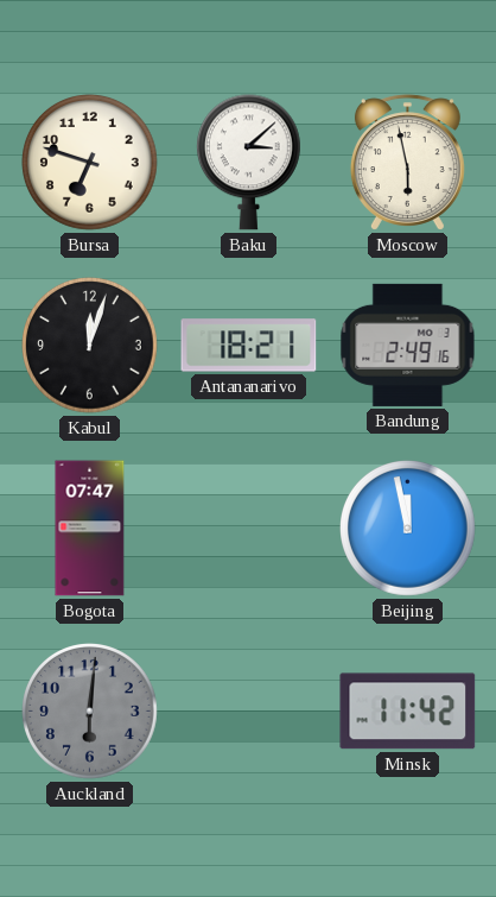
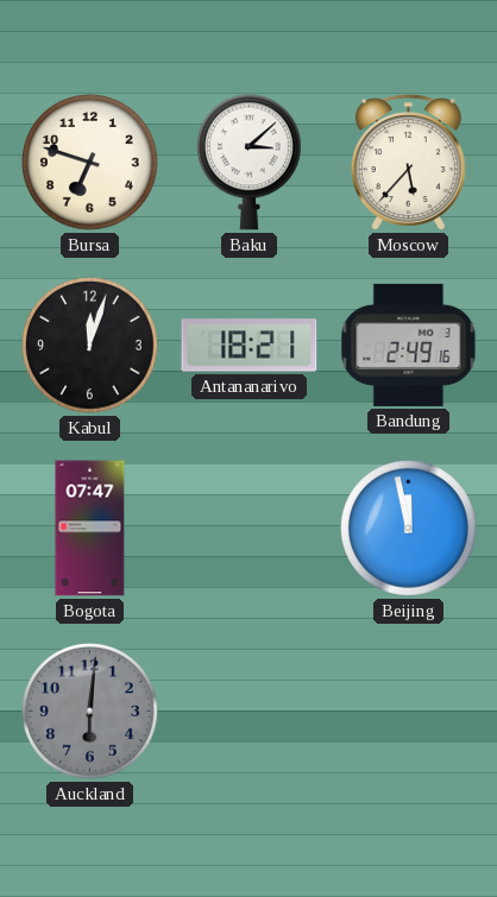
Moscow: 5:58 -> 5:37
Minsk: 11:42 -> none
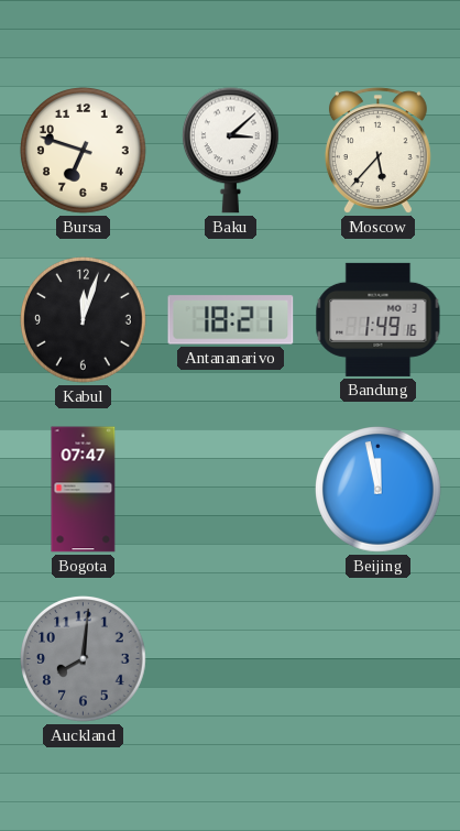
Bandung: 2:49 -> 1:49
Auckland: 6:01 -> 8:01
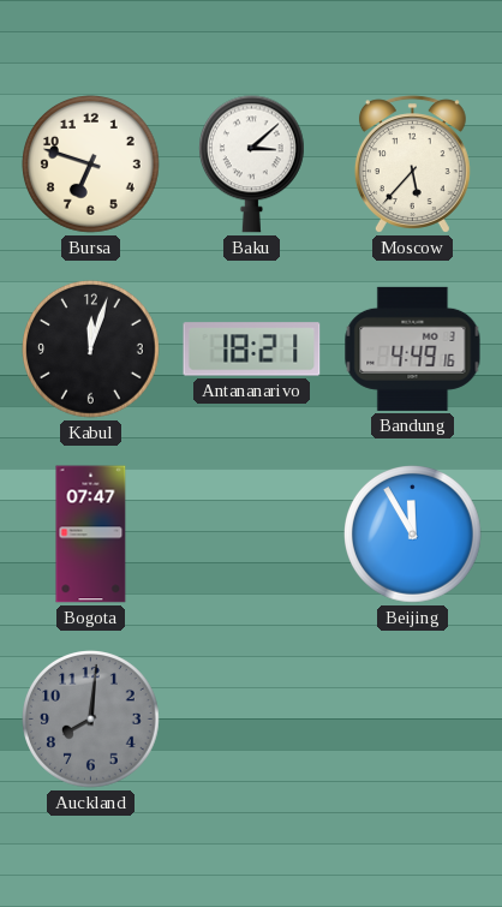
Bandung: 1:49 -> 4:49
Beijing: 11:58 -> 11:55
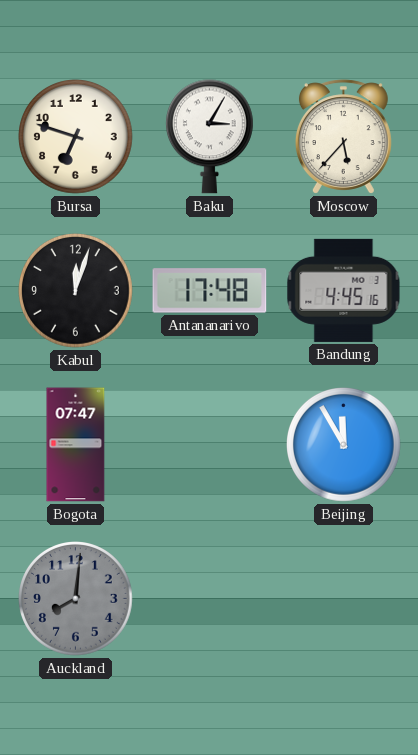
Baku: 3:08 -> 3:05
Antananarivo: 18:21 -> 17:48
Bandung: 4:49 -> 4:45
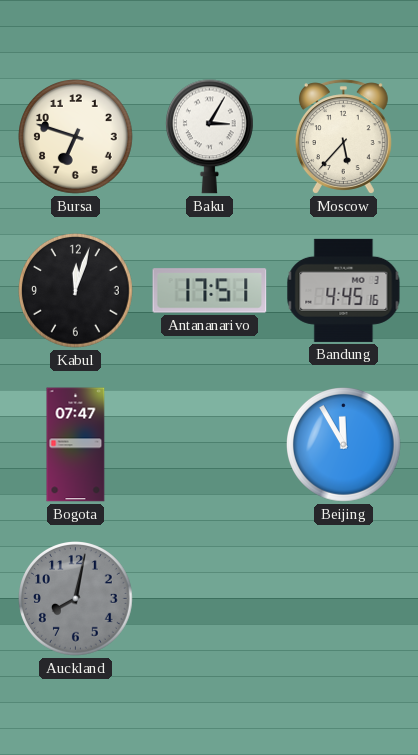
Antananarivo: 17:48 -> 17:51
Auckland: 8:01 -> 8:02
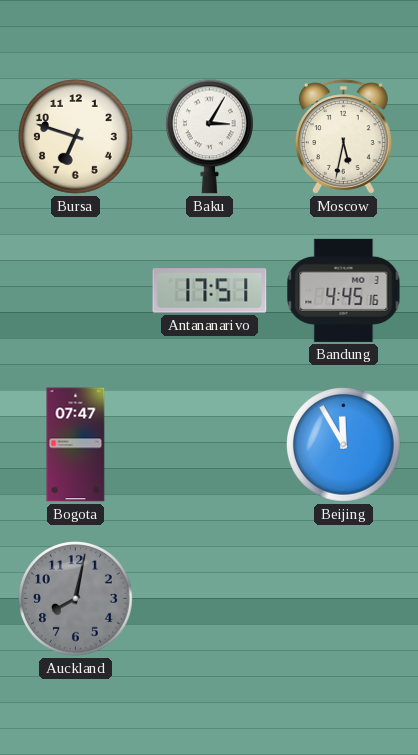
Moscow: 5:37 -> 5:32
Kabul: 12:03 -> none
